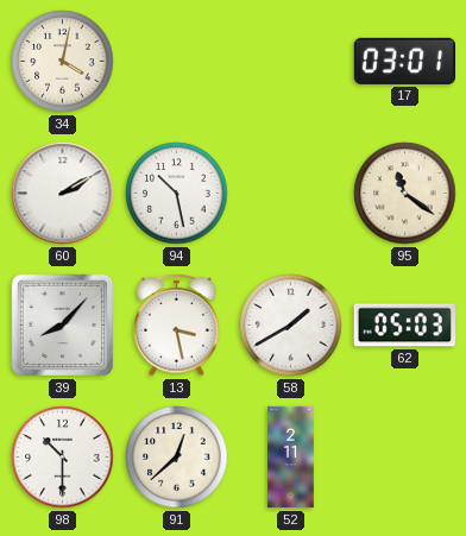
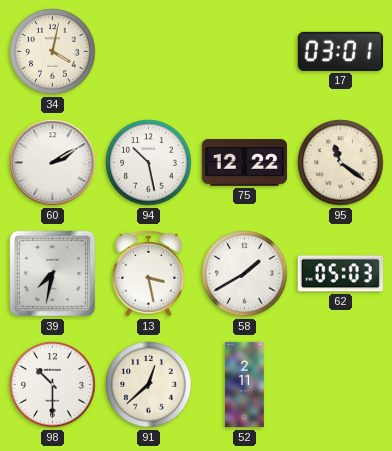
75: none -> 12:22
39: 8:07 -> 7:32
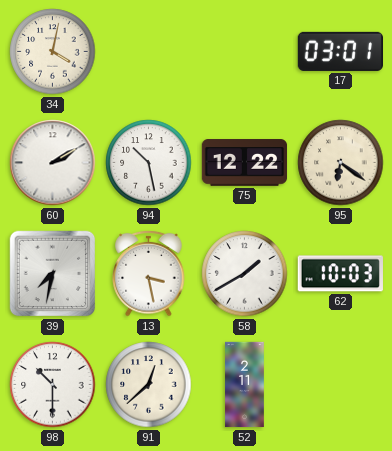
95: 11:21 -> 6:21
62: 05:03 -> 10:03
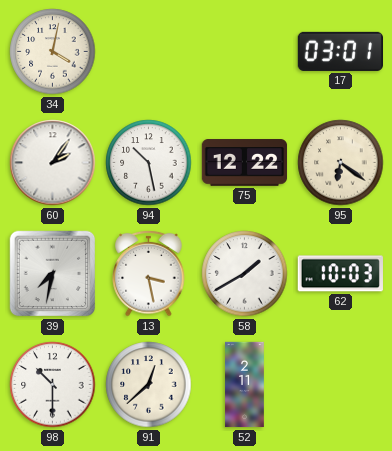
60: 2:10 -> 2:06
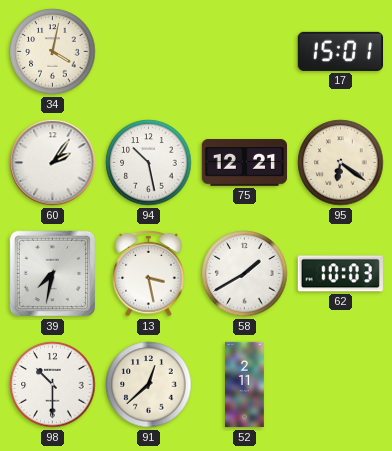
17: 03:01 -> 15:01
75: 12:22 -> 12:21
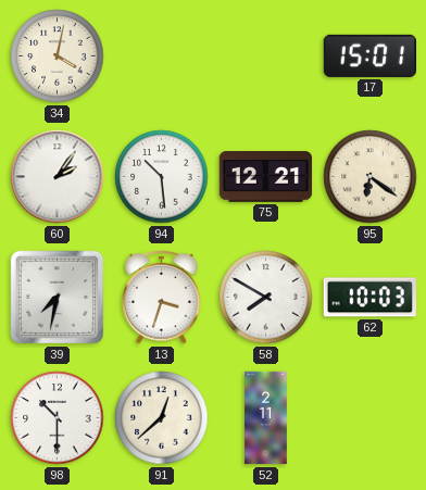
94: 10:28 -> 10:29
13: 3:28 -> 3:33
58: 1:40 -> 7:50
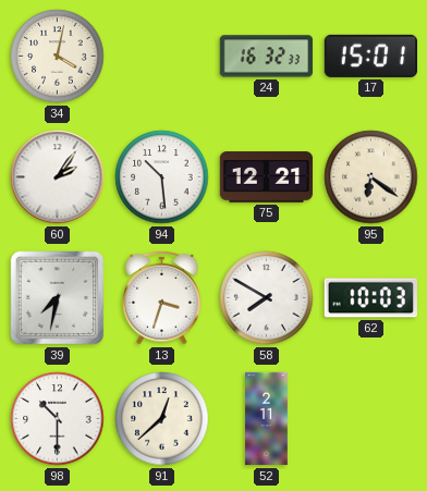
24: none -> 16:32
